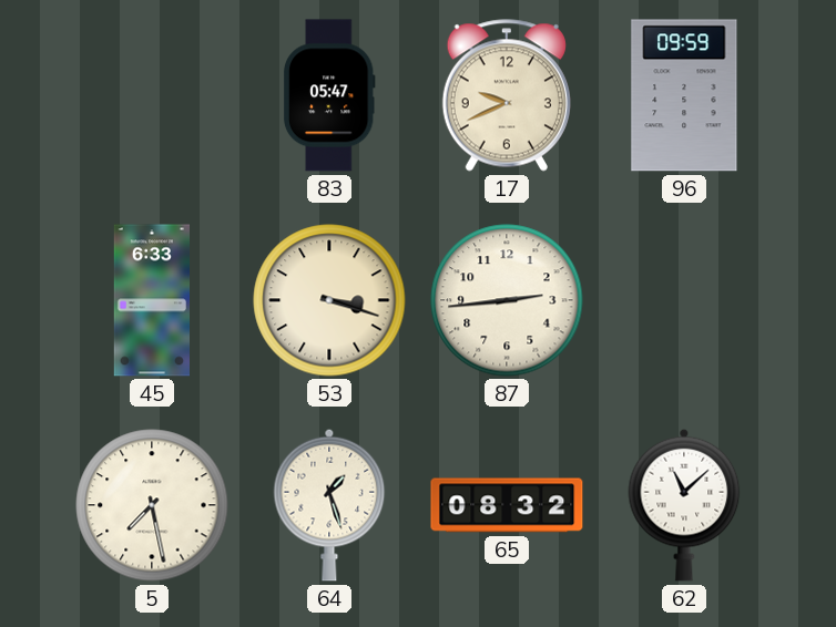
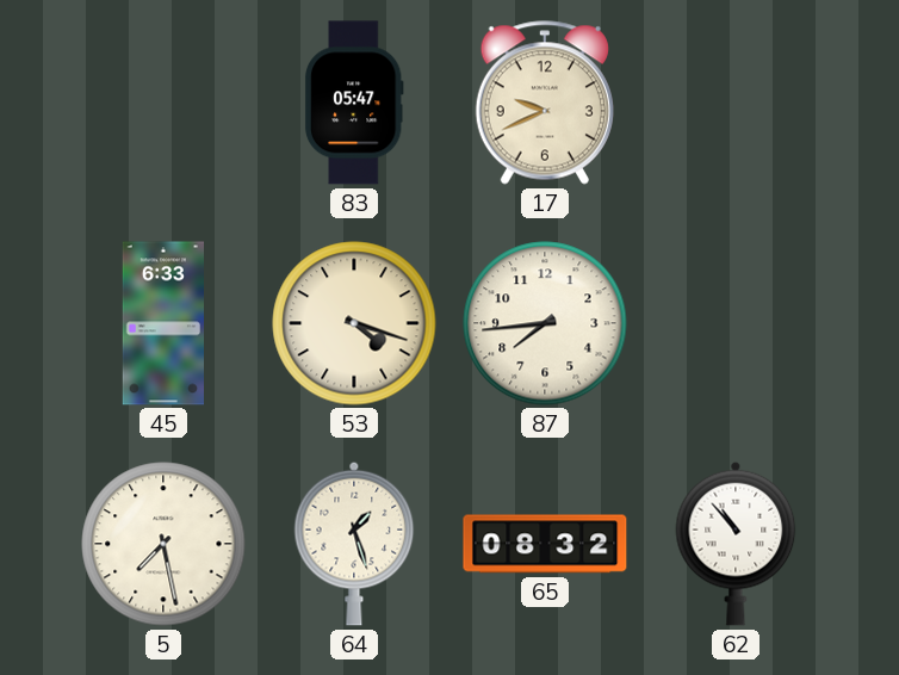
96: 09:59 -> none
53: 3:18 -> 4:18
87: 2:44 -> 7:44
62: 11:08 -> 10:53
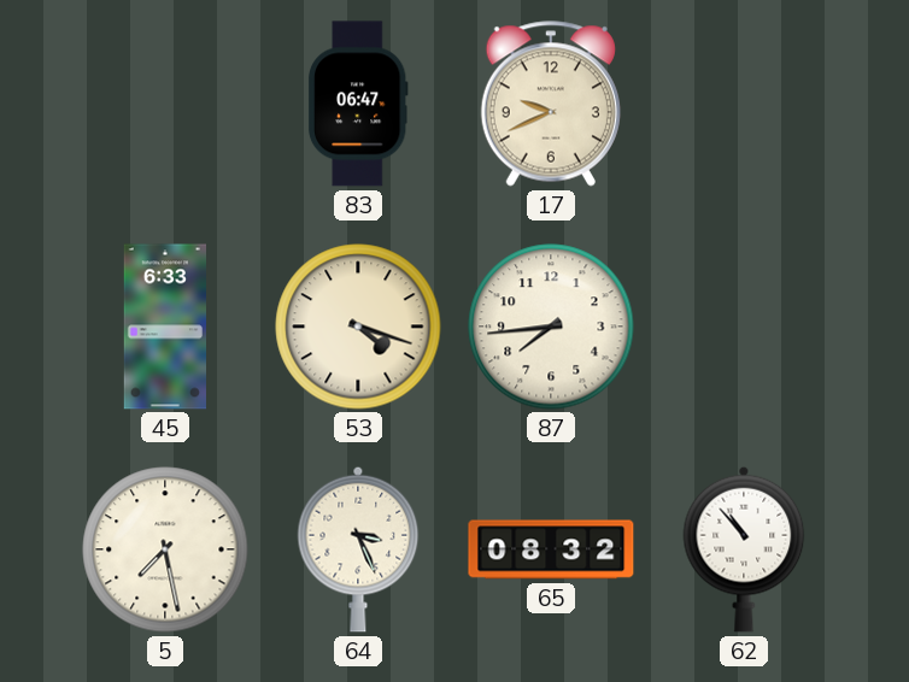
83: 05:47 -> 06:47
64: 1:27 -> 3:26
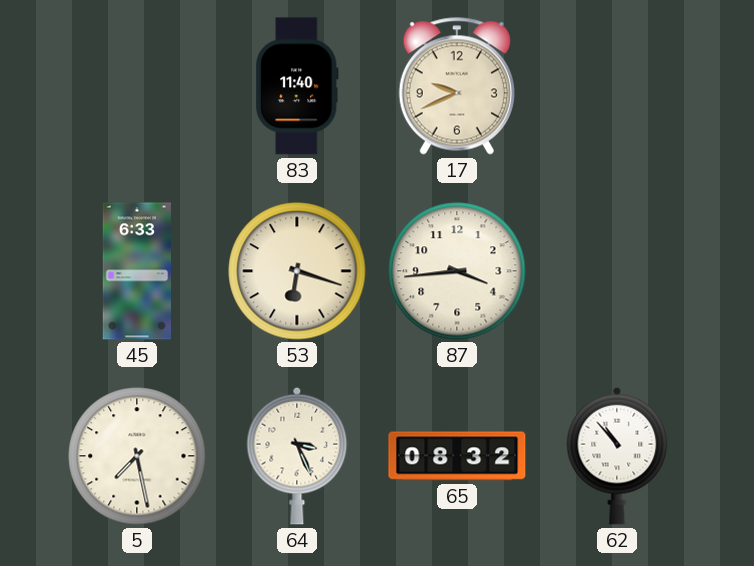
83: 06:47 -> 11:40
53: 4:18 -> 6:18
87: 7:44 -> 3:44
